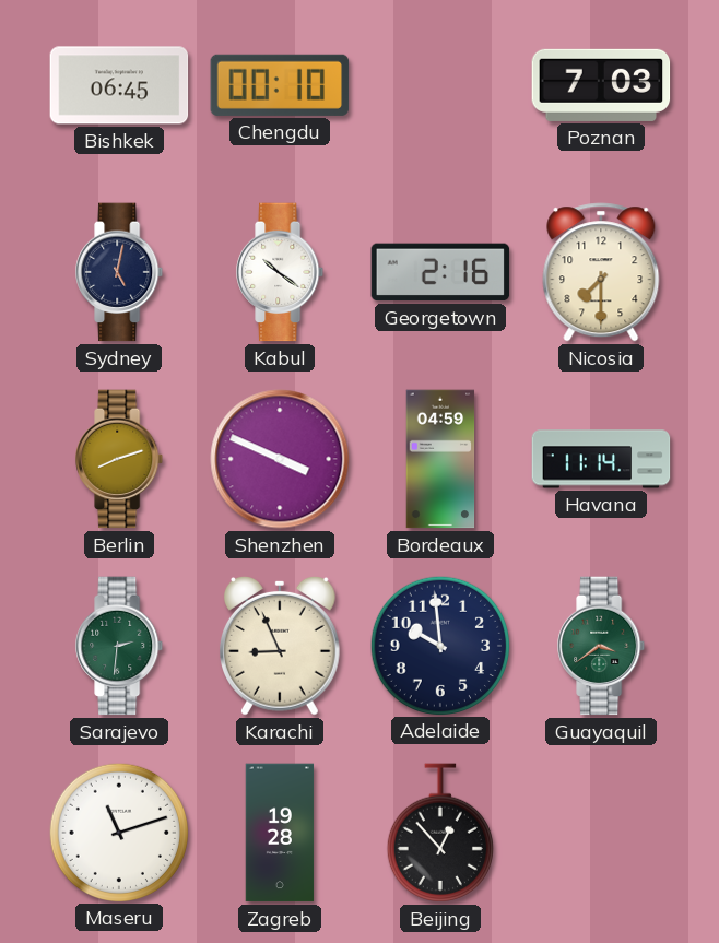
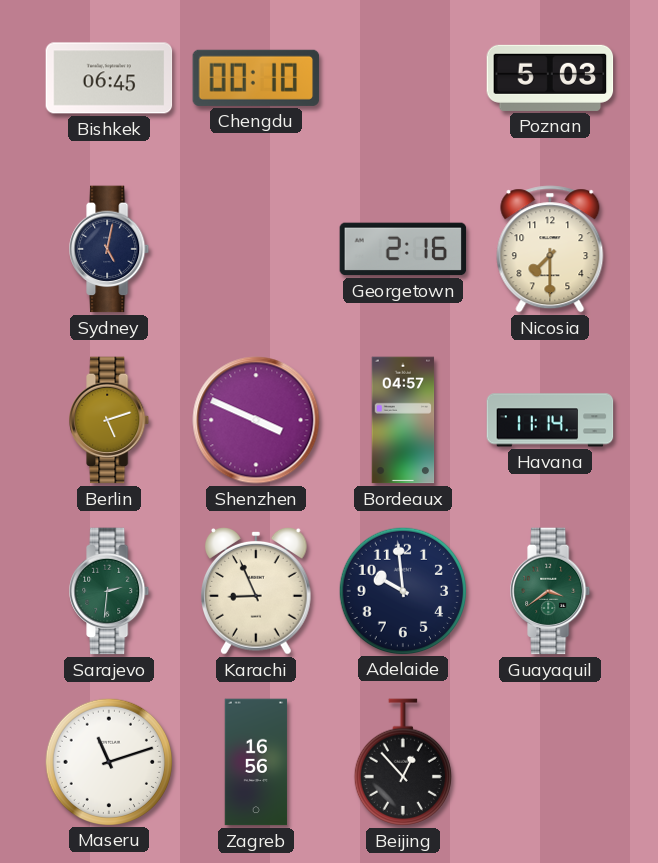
Poznan: 7:03 -> 5:03
Kabul: 10:21 -> none
Berlin: 8:12 -> 5:12
Bordeaux: 04:59 -> 04:57
Zagreb: 19:28 -> 16:56
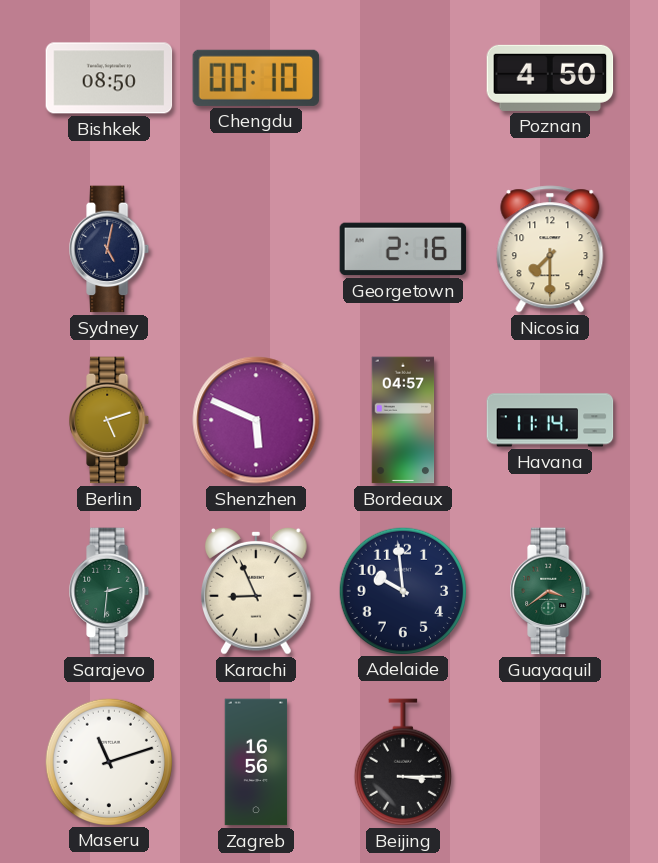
Bishkek: 06:45 -> 08:50
Poznan: 5:03 -> 4:50
Shenzhen: 3:49 -> 5:49
Beijing: 12:53 -> 3:15
